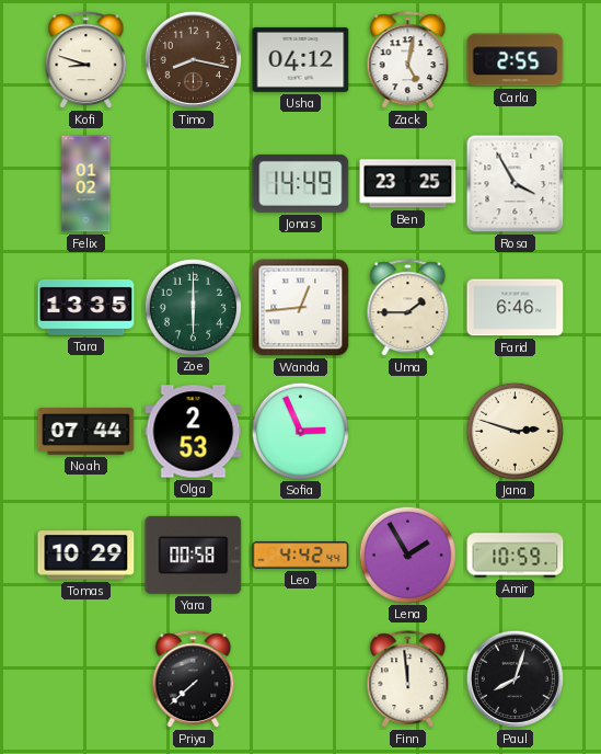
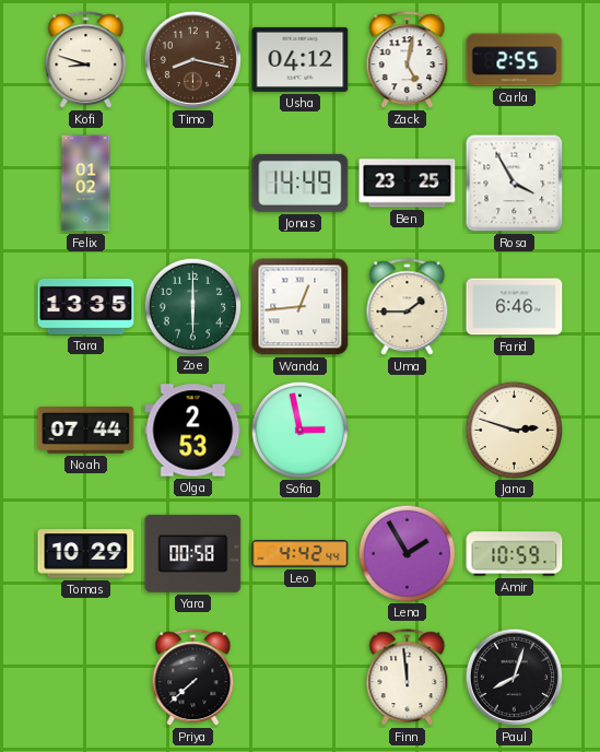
Sofia: 2:56 -> 2:58
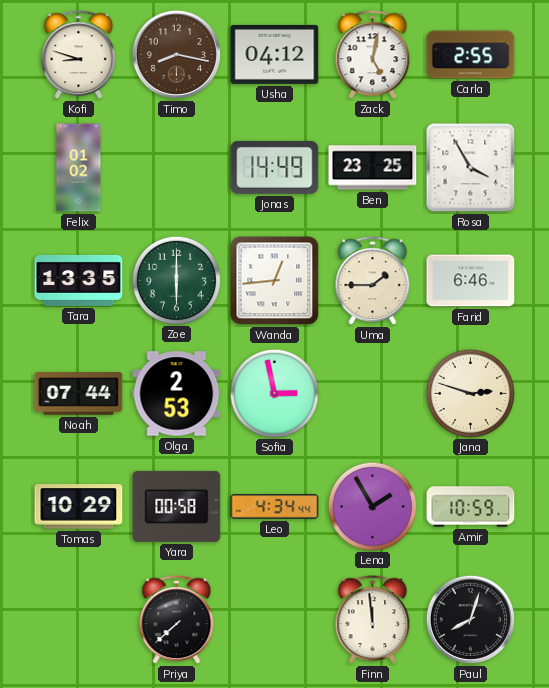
Leo: 4:42 -> 4:34
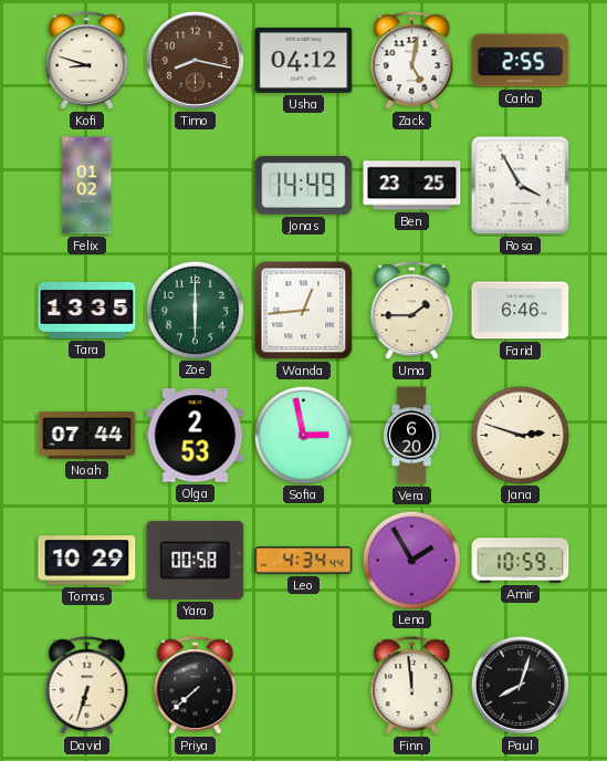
Vera: none -> 6:20
David: none -> 6:33
